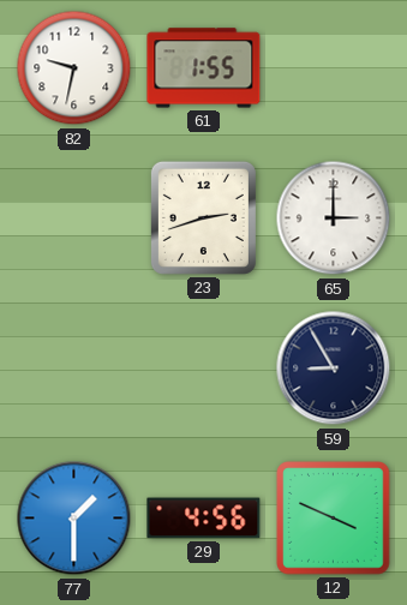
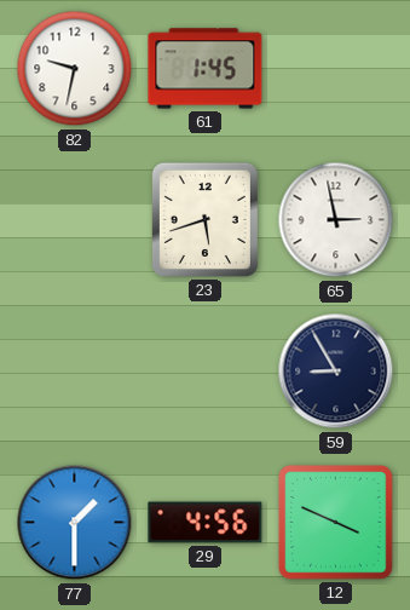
61: 1:55 -> 1:45
23: 2:42 -> 5:42
65: 3:00 -> 2:58
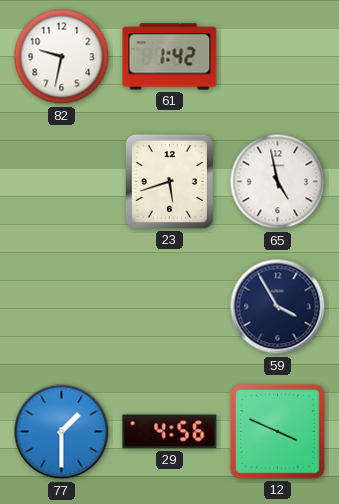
61: 1:45 -> 1:42
65: 2:58 -> 4:58
59: 8:55 -> 3:55
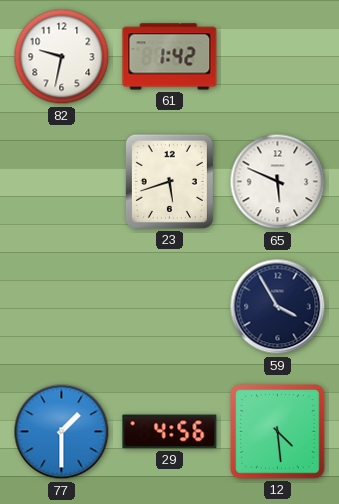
65: 4:58 -> 5:49
12: 3:49 -> 4:29
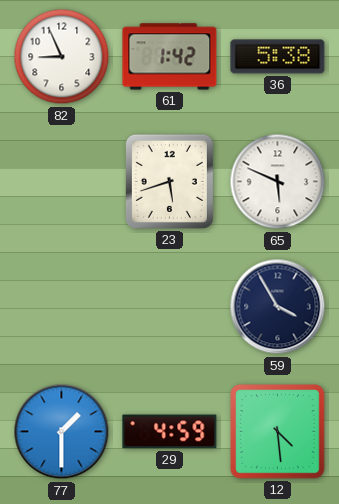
82: 9:32 -> 8:56
36: none -> 5:38
29: 4:56 -> 4:59
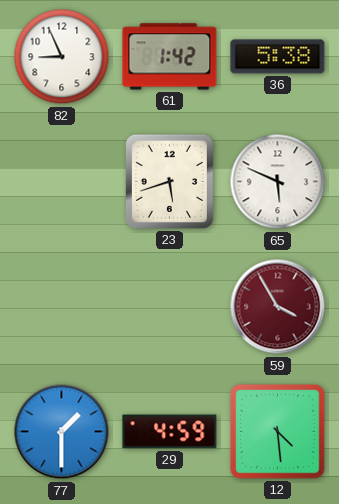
59 dial: navy -> burgundy
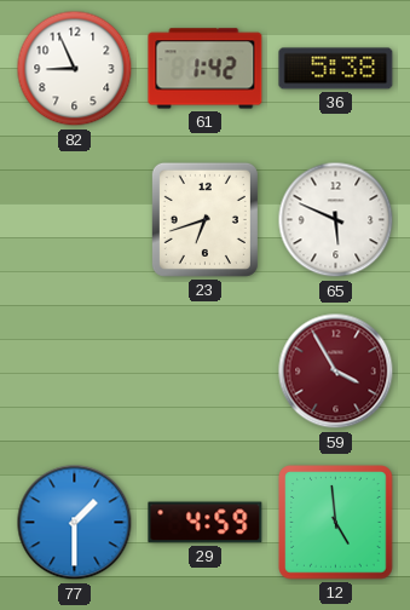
23: 5:42 -> 6:42
12: 4:29 -> 4:59
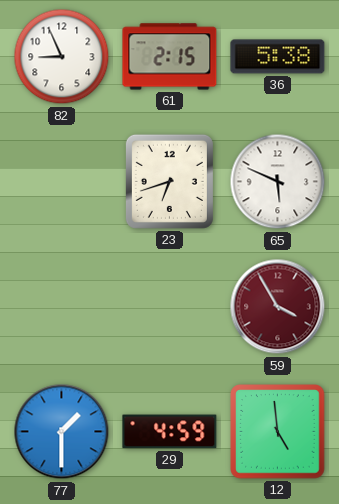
61: 1:42 -> 2:15
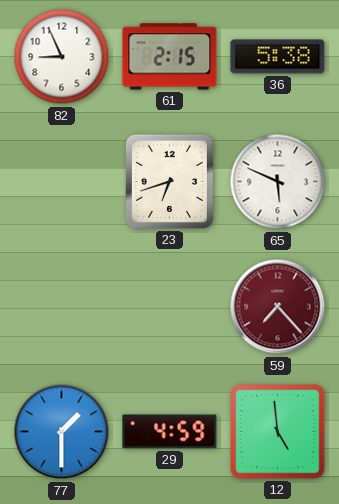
59: 3:55 -> 7:23
